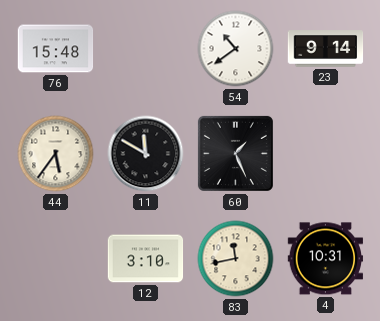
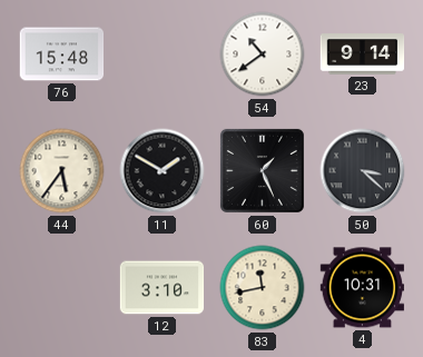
11: 11:50 -> 1:50
50: none -> 3:22
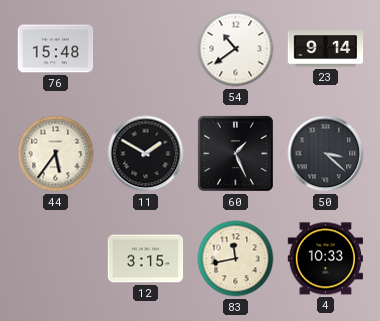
12: 3:10 -> 3:15
4: 10:31 -> 10:33
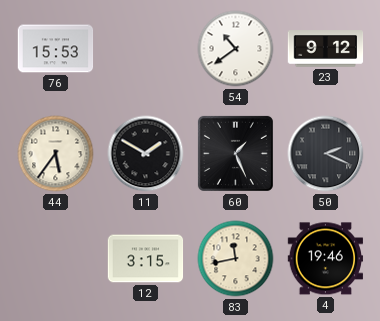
76: 15:48 -> 15:53
23: 9:14 -> 9:12
50: 3:22 -> 2:19
4: 10:33 -> 19:46
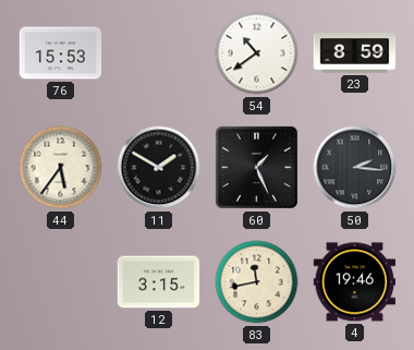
23: 9:12 -> 8:59
50: 2:19 -> 2:16
